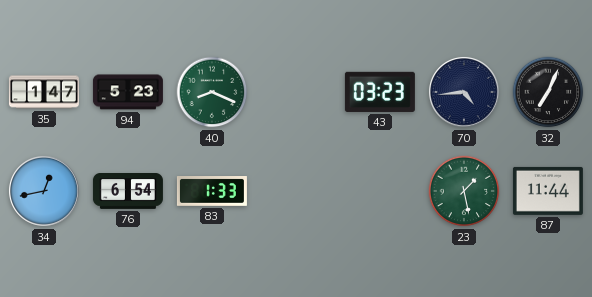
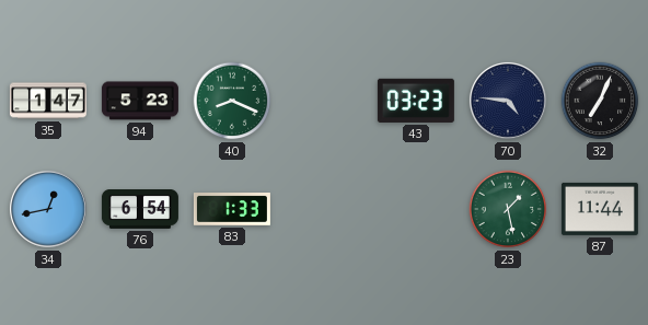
70: 4:44 -> 4:46
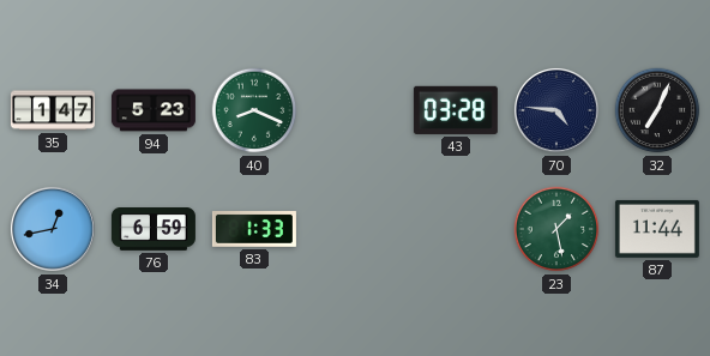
43: 03:23 -> 03:28
76: 6:54 -> 6:59
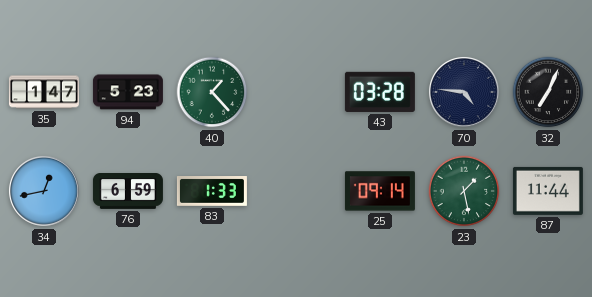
40: 8:19 -> 1:23
25: none -> 09:14
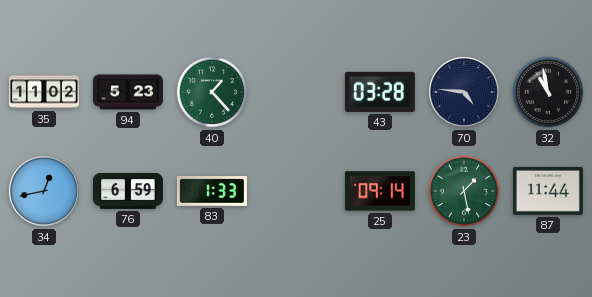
35: 1:47 -> 11:02
32: 7:04 -> 10:58
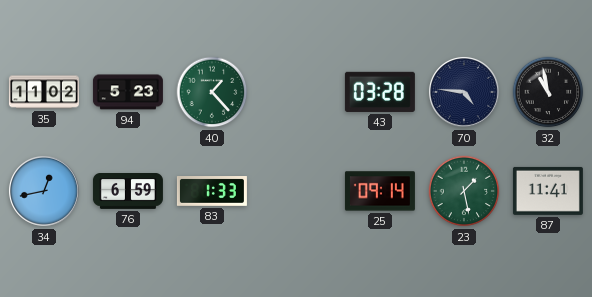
87: 11:44 -> 11:41
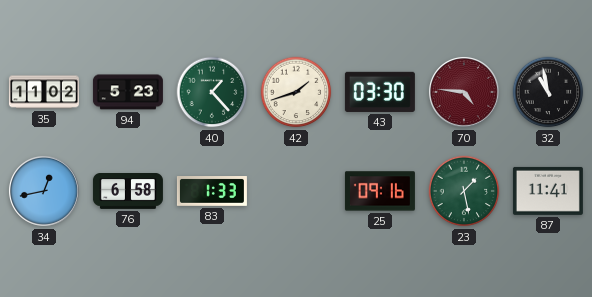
42: none -> 1:42
43: 03:28 -> 03:30
70 dial: navy -> burgundy
76: 6:59 -> 6:58
25: 09:14 -> 09:16
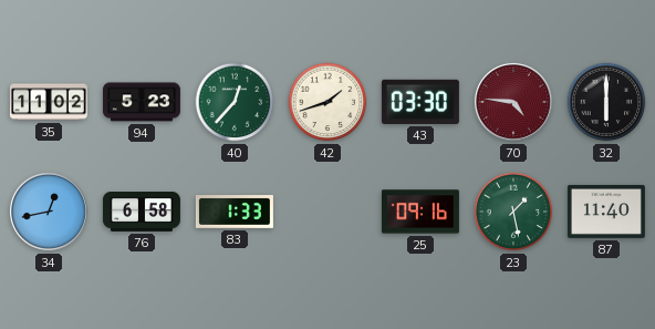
40: 1:23 -> 12:37
32: 10:58 -> 6:00
87: 11:41 -> 11:40
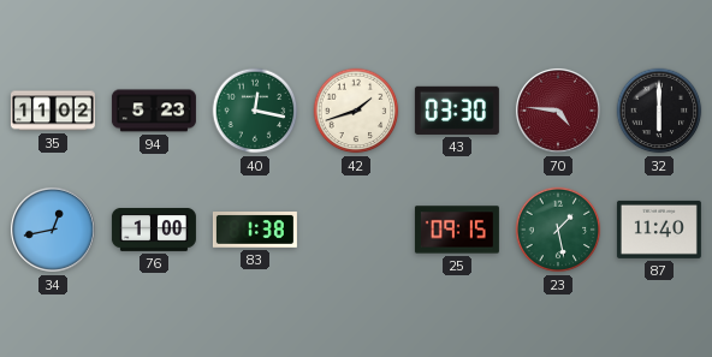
40: 12:37 -> 12:17
76: 6:58 -> 1:00
83: 1:33 -> 1:38
25: 09:16 -> 09:15
